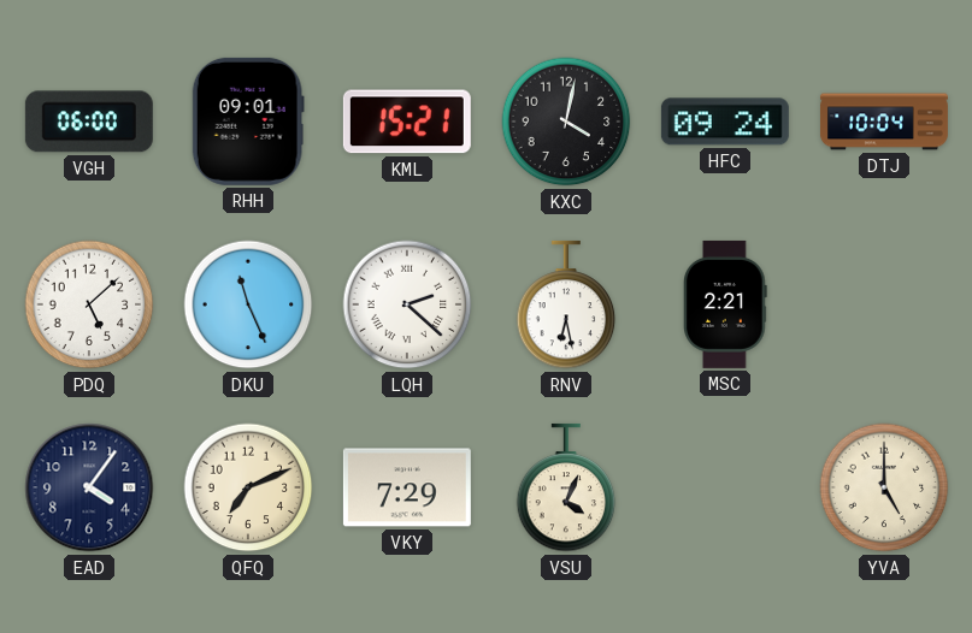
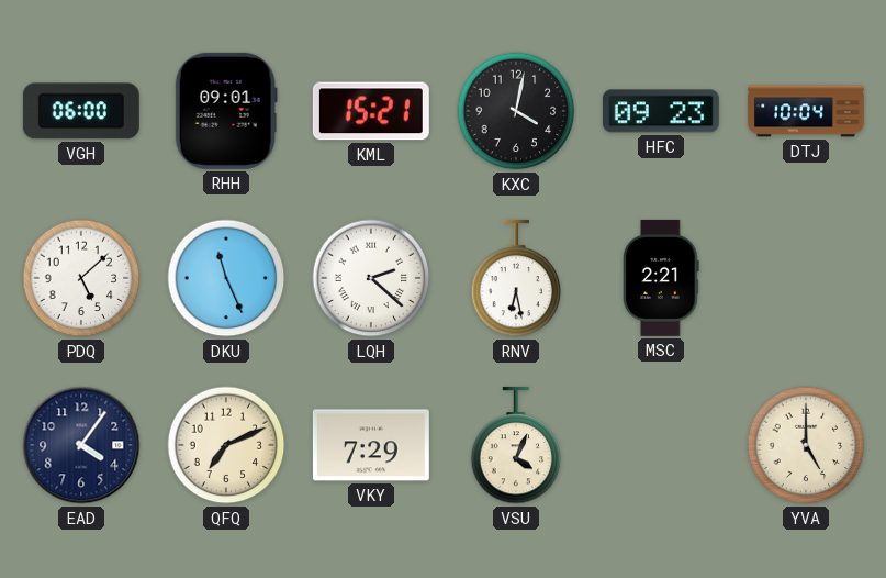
HFC: 09:24 -> 09:23
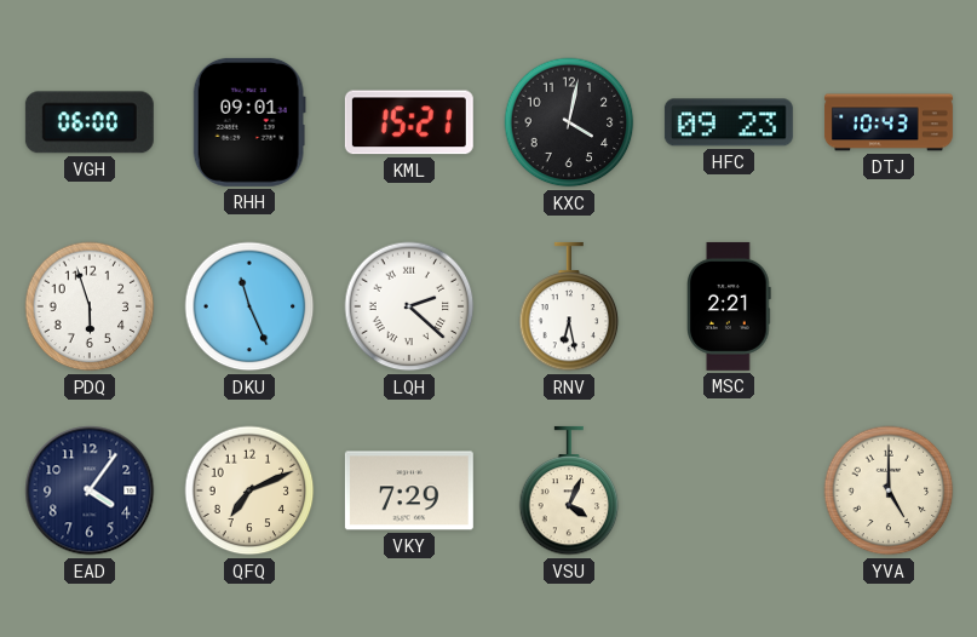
DTJ: 10:04 -> 10:43
PDQ: 5:08 -> 5:57
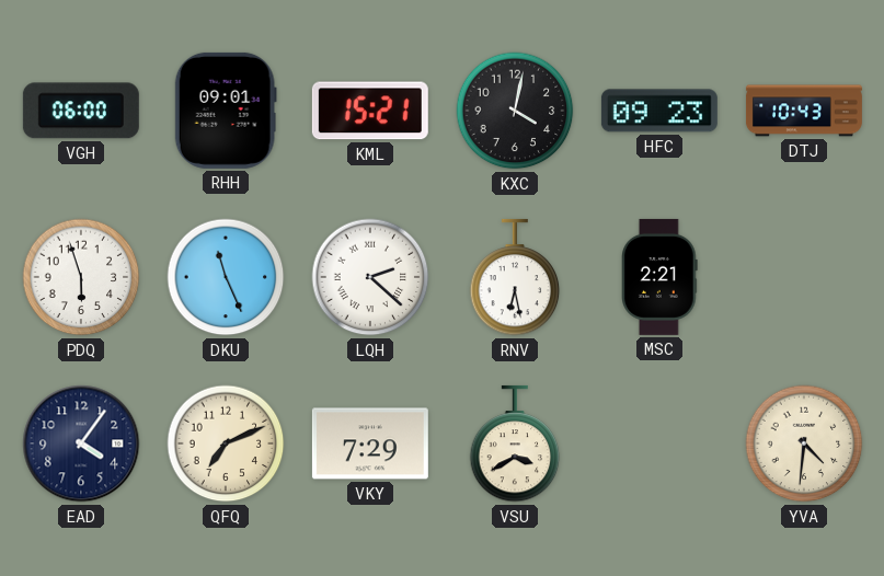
VSU: 4:04 -> 3:40
YVA: 5:00 -> 4:31
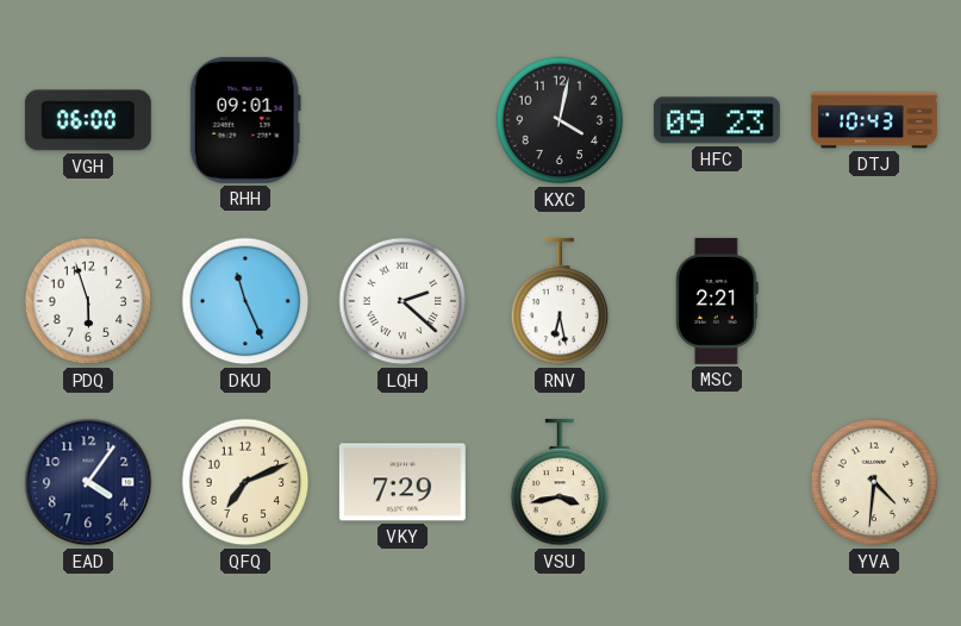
KML: 15:21 -> none
VSU: 3:40 -> 3:43
